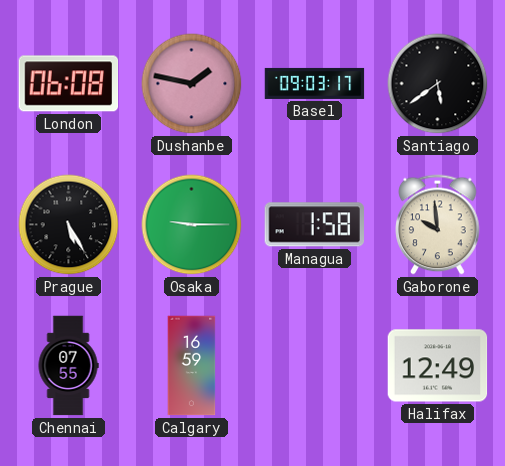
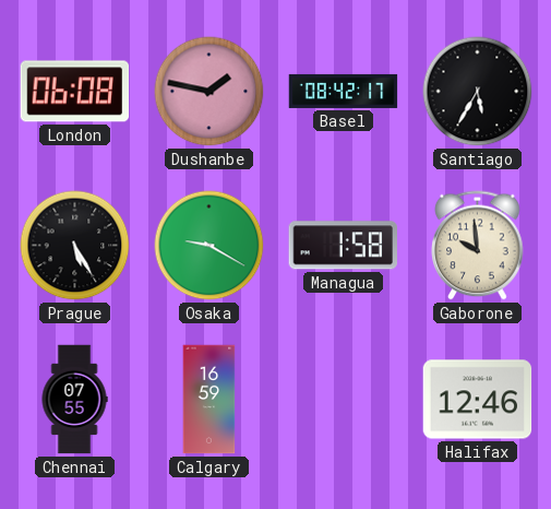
Basel: 09:03 -> 08:42
Santiago: 5:39 -> 5:35
Osaka: 9:15 -> 9:20
Halifax: 12:49 -> 12:46
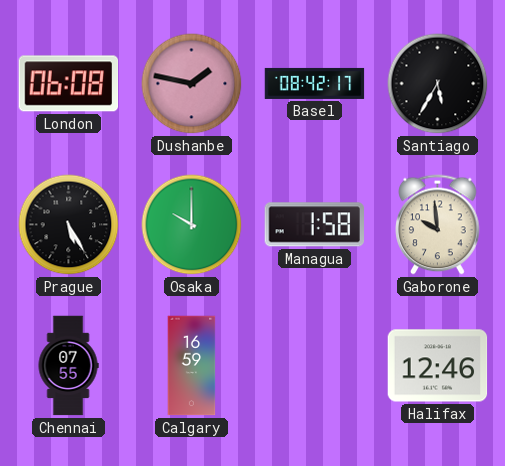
Osaka: 9:20 -> 10:00
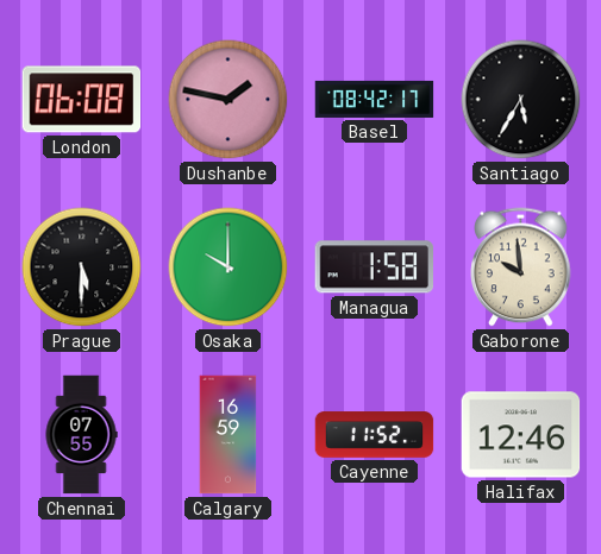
Prague: 5:25 -> 5:30
Cayenne: none -> 11:52
